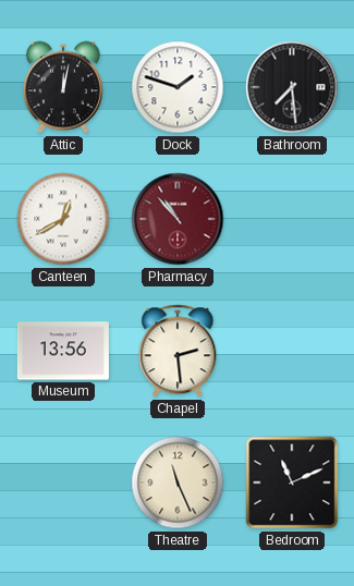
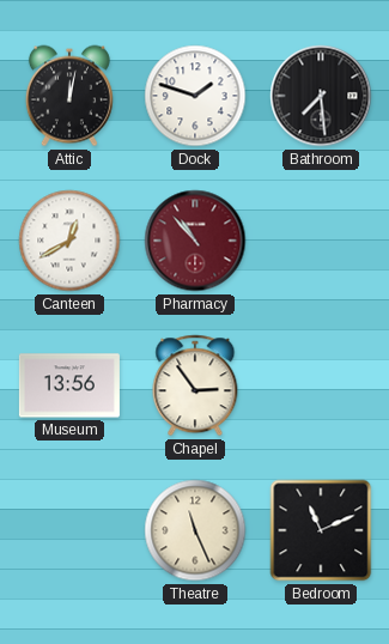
Chapel: 2:29 -> 2:54
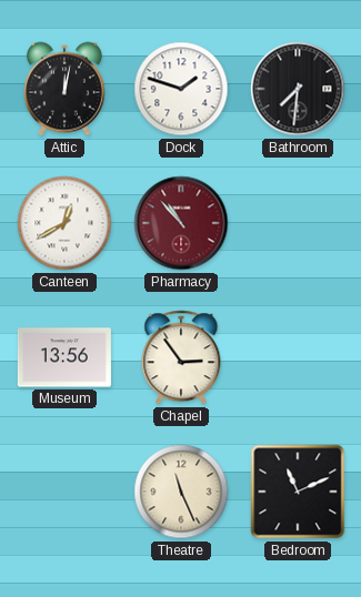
Bathroom: 7:29 -> 7:31
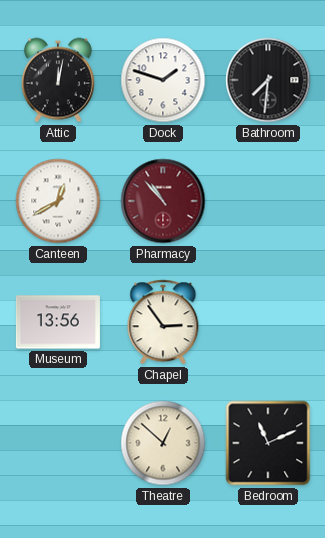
Theatre: 11:26 -> 12:52
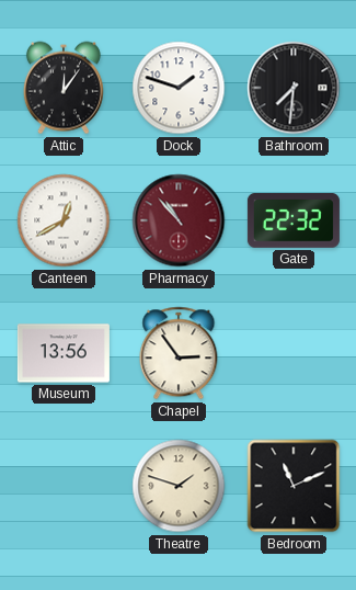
Attic: 12:02 -> 12:06
Gate: none -> 22:32
Theatre: 12:52 -> 1:48
